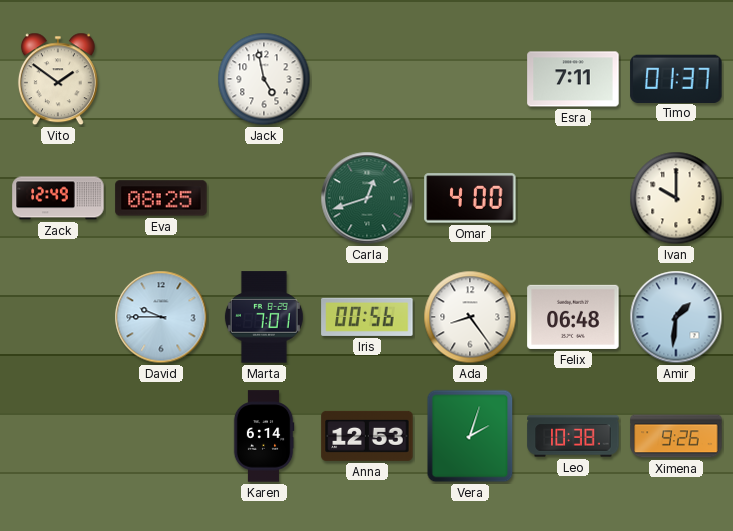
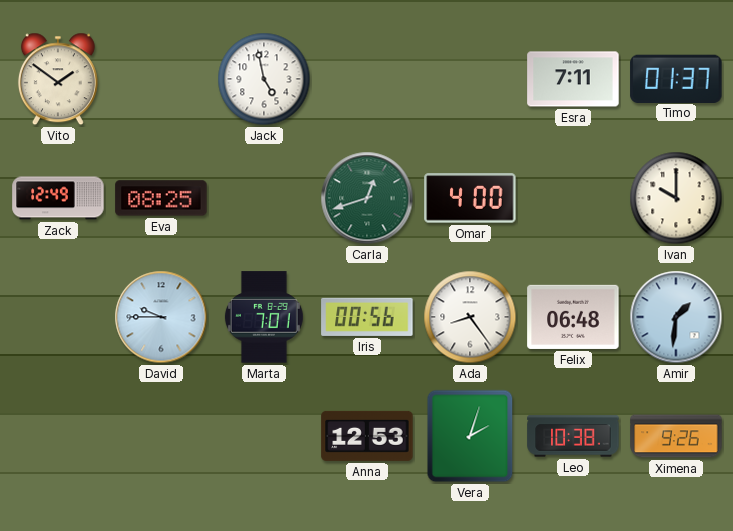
Karen: 6:14 -> none
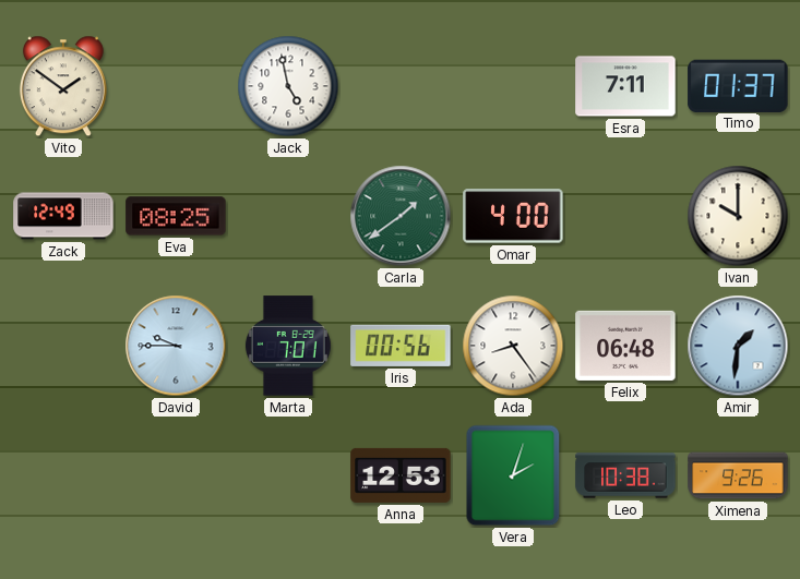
Carla: 12:42 -> 1:39
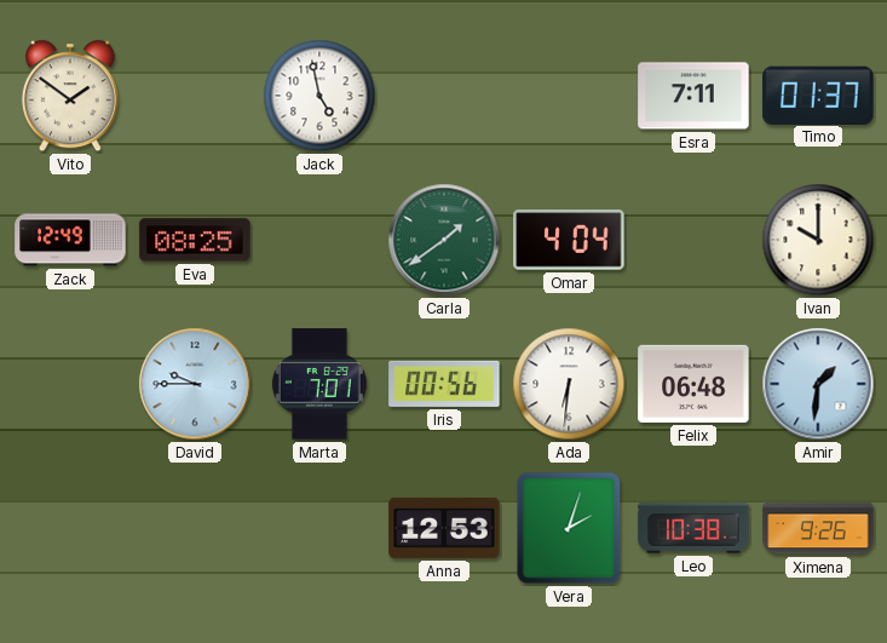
Omar: 4:00 -> 4:04
Ada: 8:24 -> 6:31
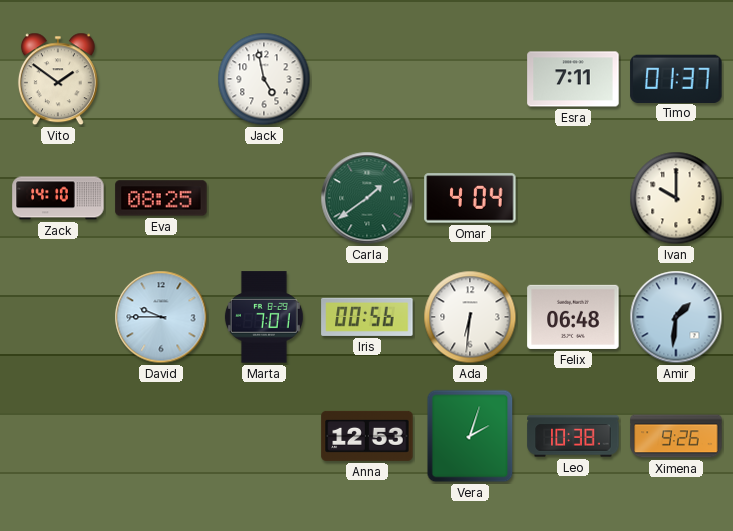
Zack: 12:49 -> 14:10
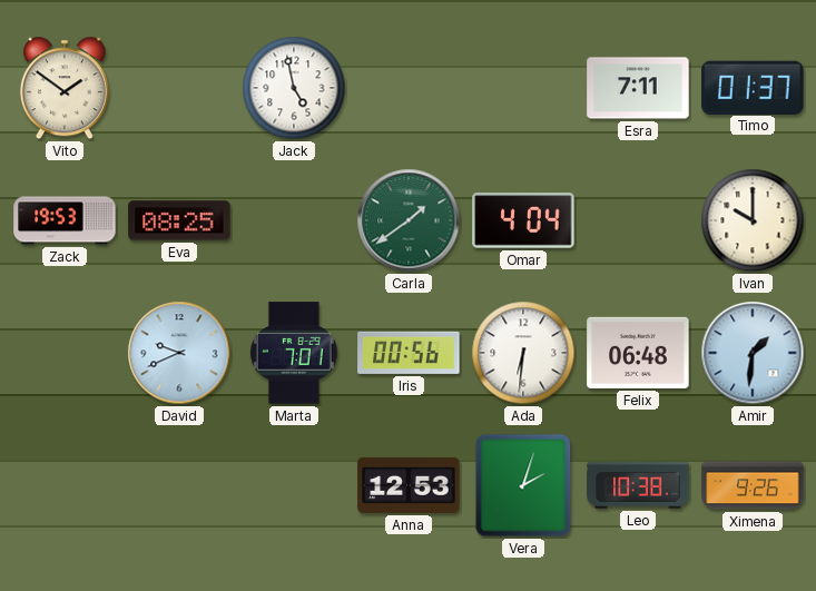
Zack: 14:10 -> 19:53
David: 9:45 -> 9:41
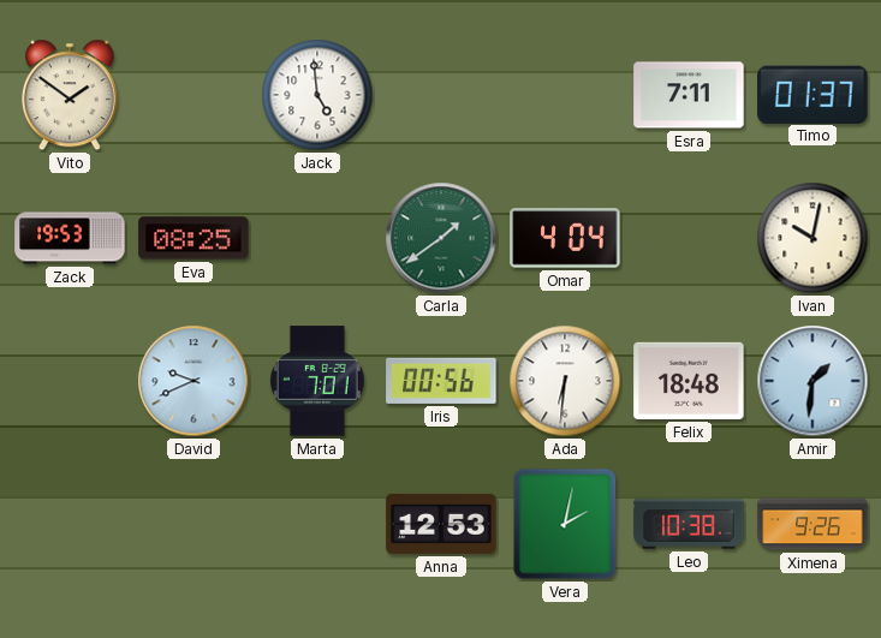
Jack: 4:58 -> 4:59
Ivan: 10:00 -> 10:02
Felix: 06:48 -> 18:48
Vera: 2:03 -> 2:02
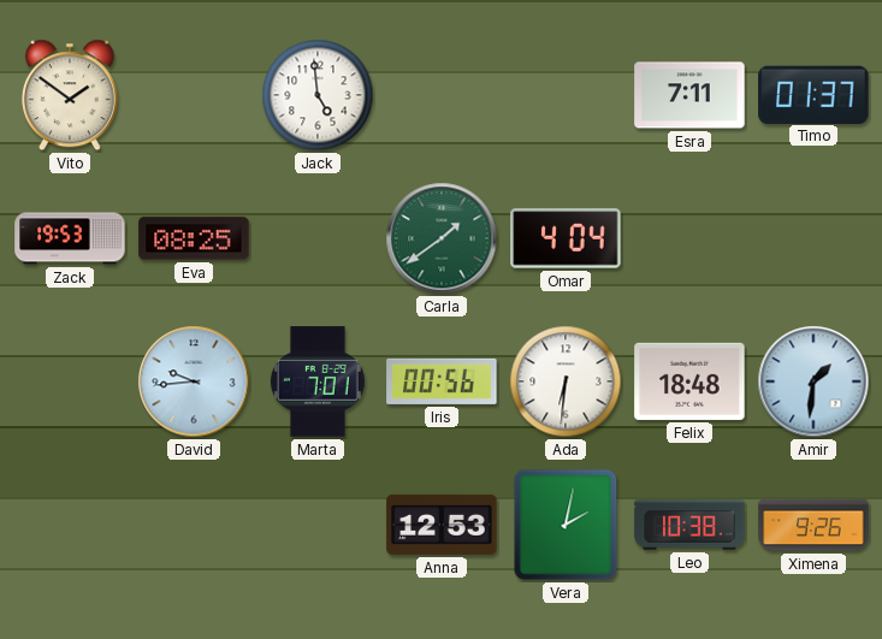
Ivan: 10:02 -> none
David: 9:41 -> 9:44
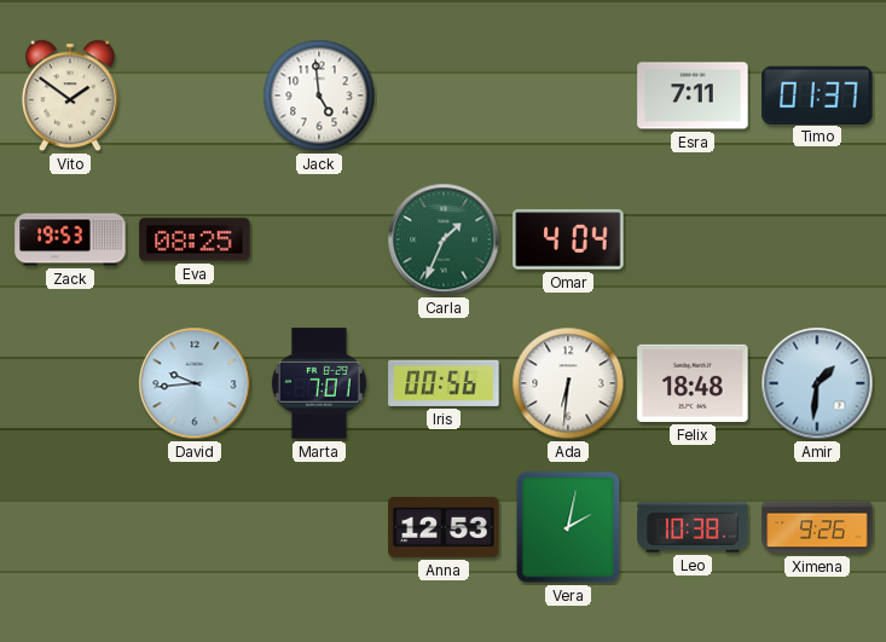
Carla: 1:39 -> 1:34
